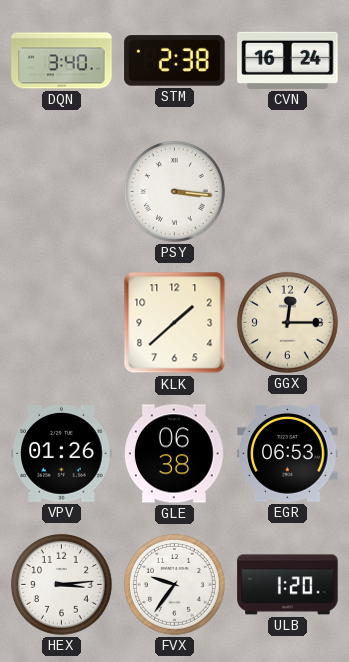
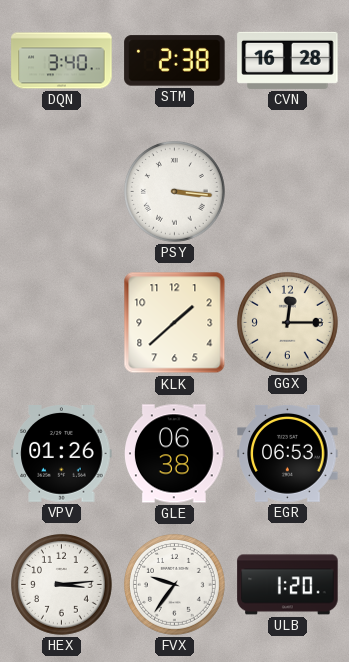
CVN: 16:24 -> 16:28
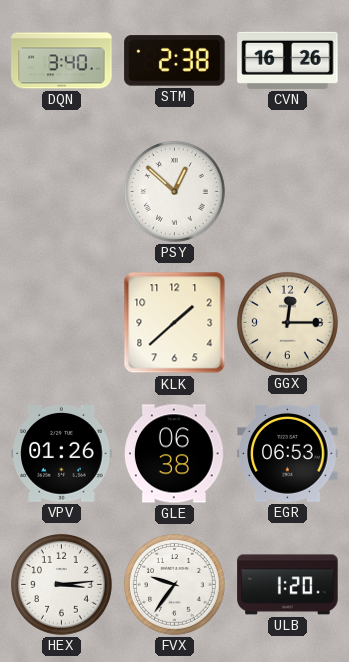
CVN: 16:28 -> 16:26
PSY: 3:16 -> 12:52
